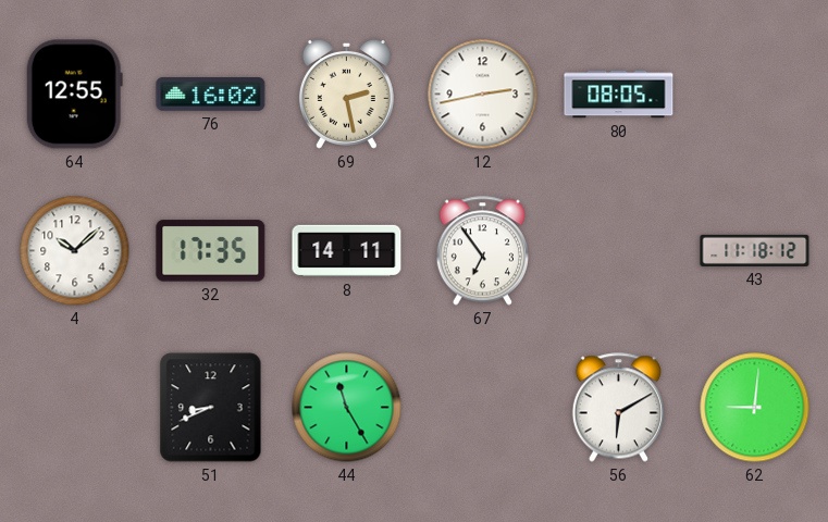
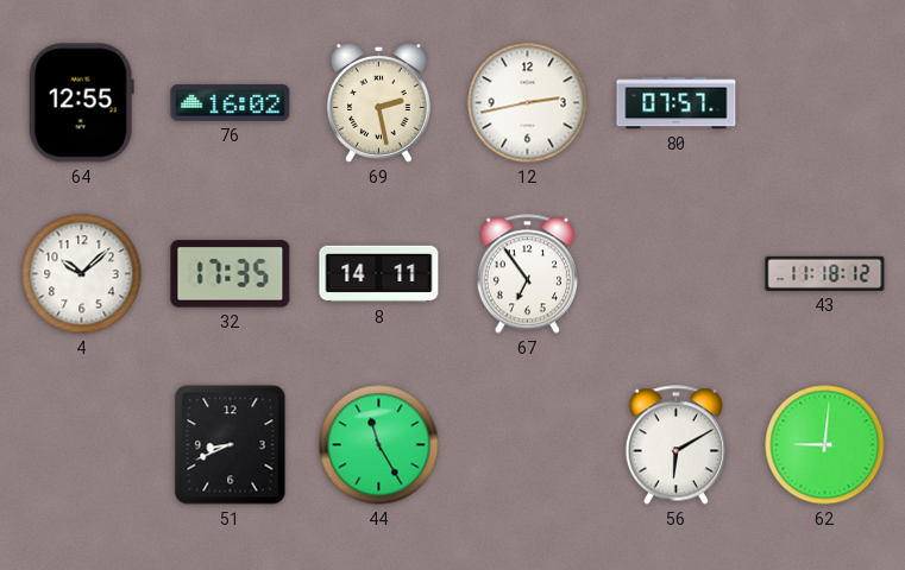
80: 08:05 -> 07:57
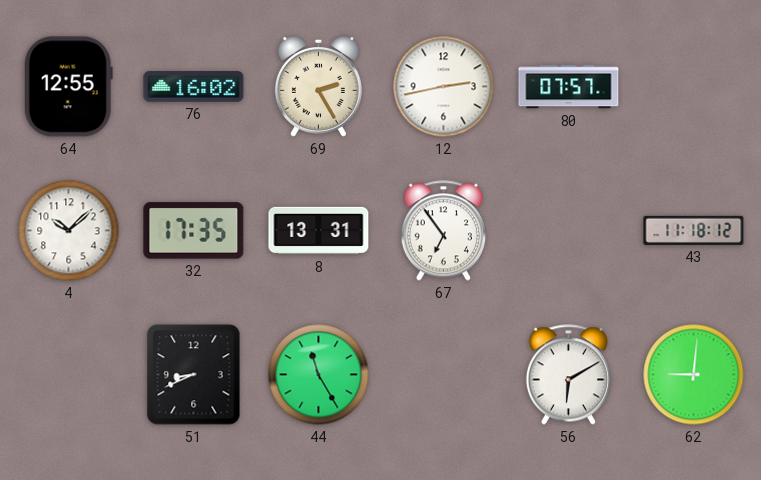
69: 2:28 -> 2:25
8: 14:11 -> 13:31
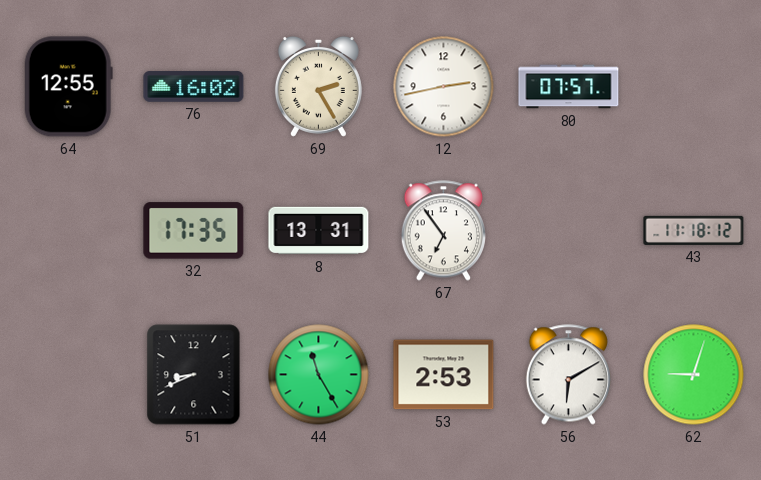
4: 10:08 -> none
53: none -> 2:53
62: 9:01 -> 9:03
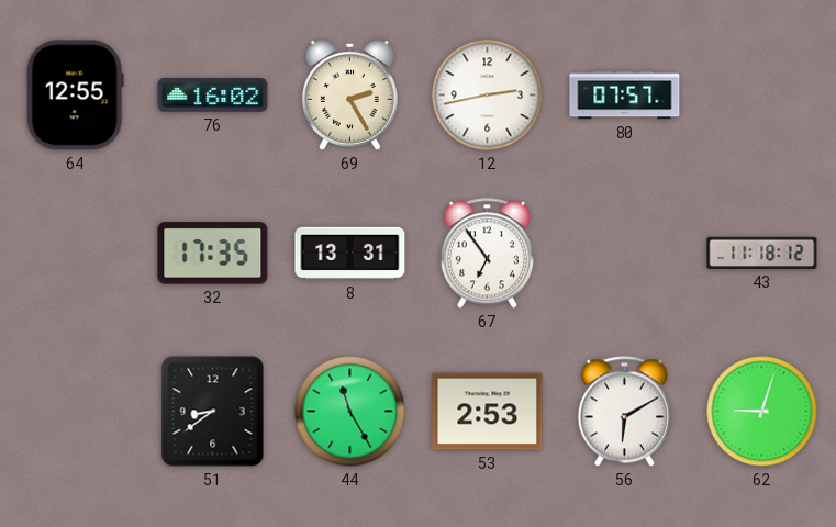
51: 8:41 -> 8:39
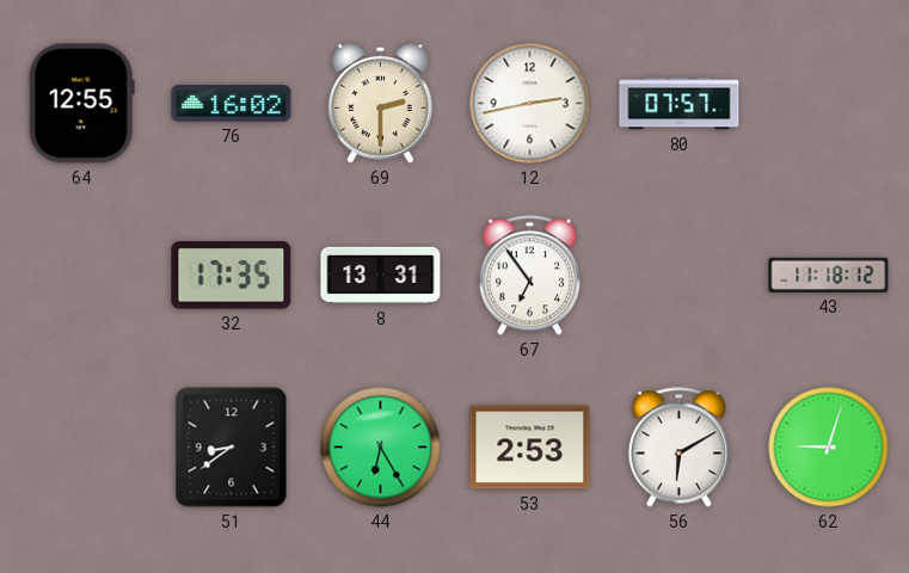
69: 2:25 -> 2:30
44: 11:25 -> 6:25
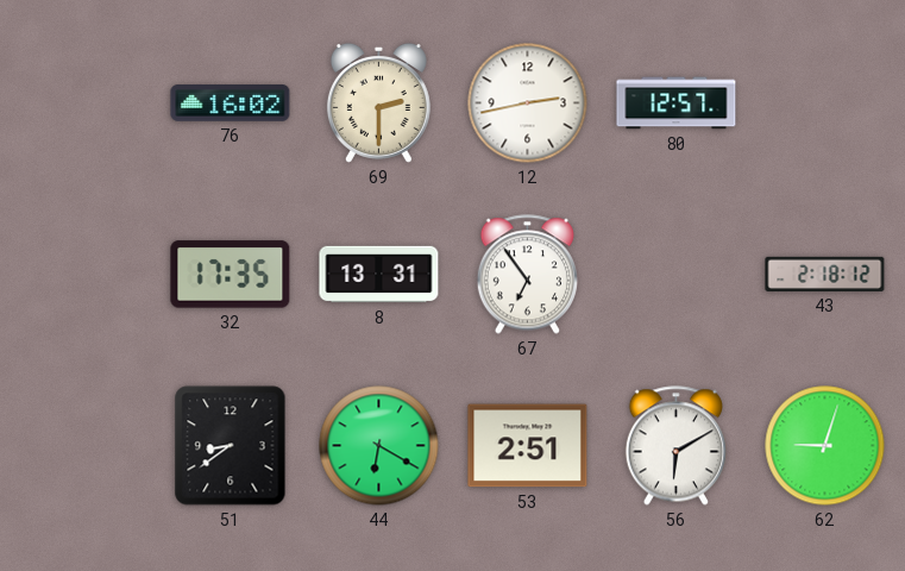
64: 12:55 -> none
80: 07:57 -> 12:57
43: 11:18 -> 2:18
44: 6:25 -> 6:20
53: 2:53 -> 2:51
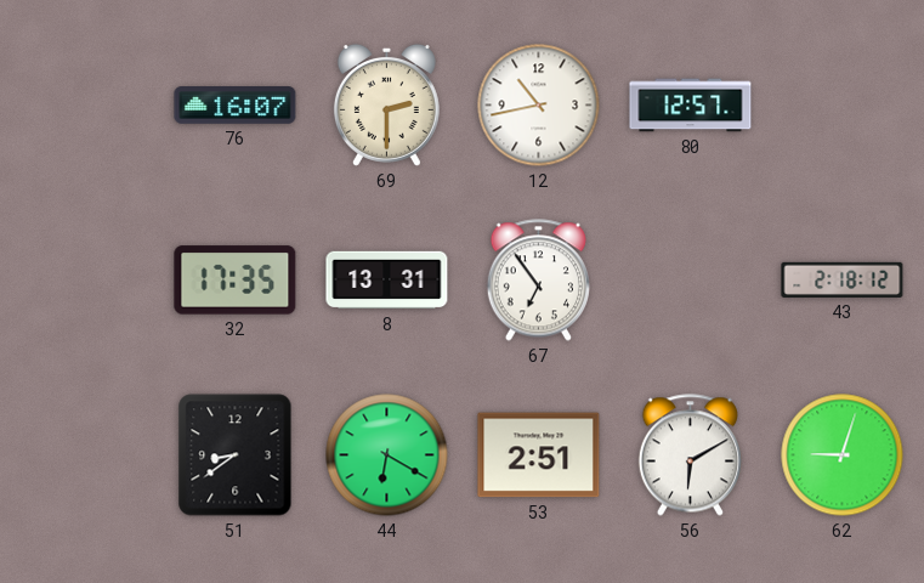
76: 16:02 -> 16:07
12: 2:43 -> 10:43
